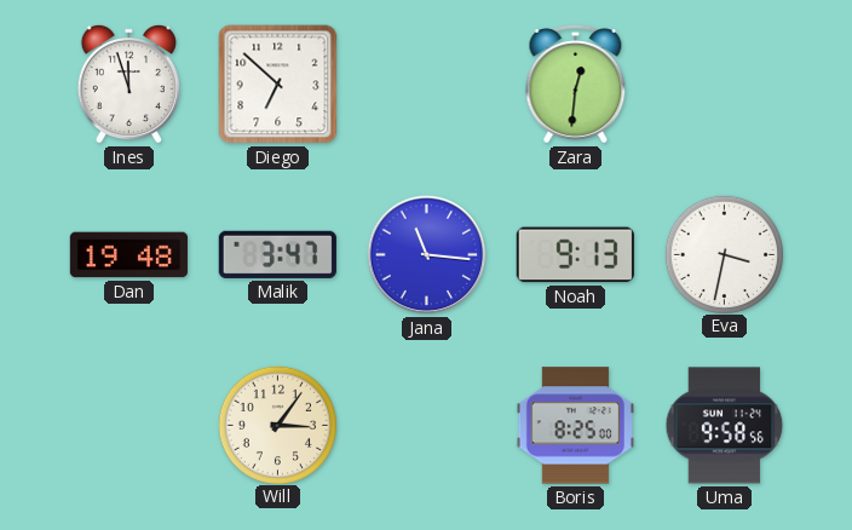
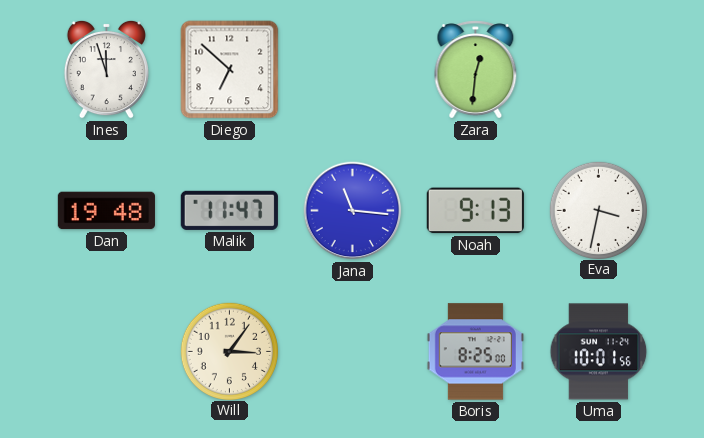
Malik: 3:47 -> 11:47
Uma: 9:58 -> 10:01
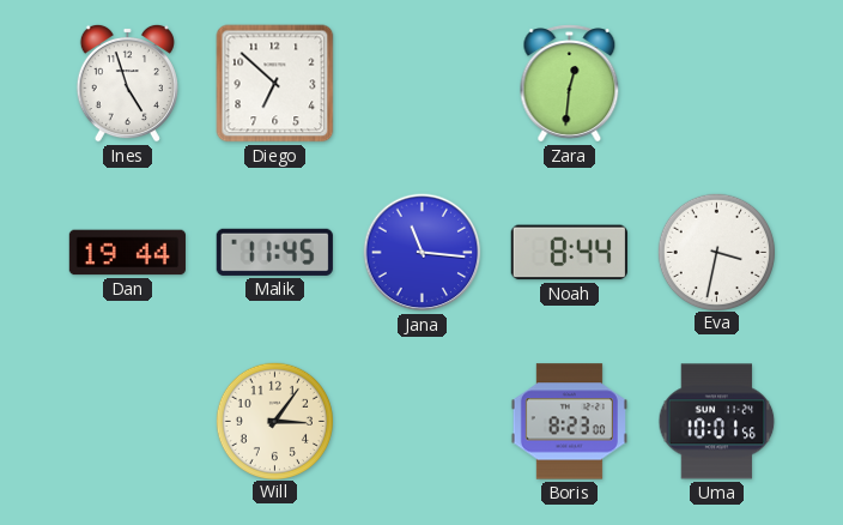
Ines: 11:57 -> 4:57
Dan: 19:48 -> 19:44
Malik: 11:47 -> 11:45
Noah: 9:13 -> 8:44
Boris: 8:25 -> 8:23
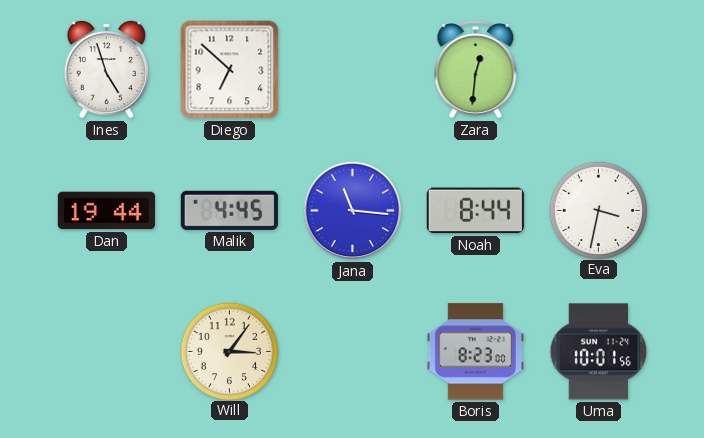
Malik: 11:45 -> 4:45
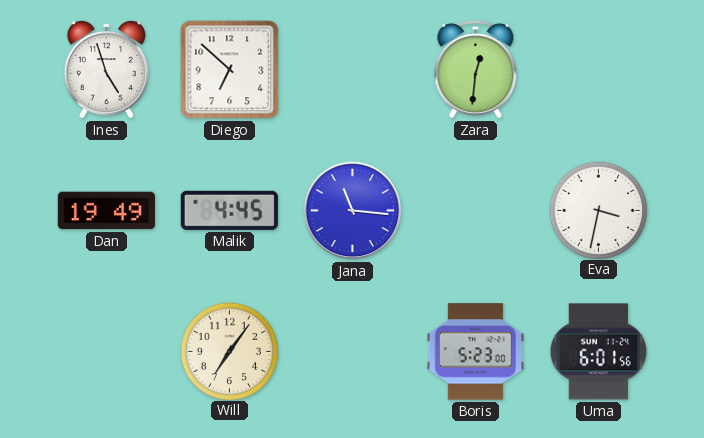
Dan: 19:44 -> 19:49
Noah: 8:44 -> none
Will: 3:06 -> 7:06
Boris: 8:23 -> 5:23
Uma: 10:01 -> 6:01
